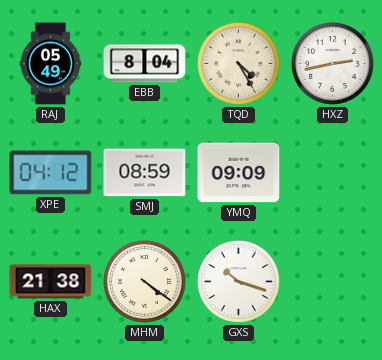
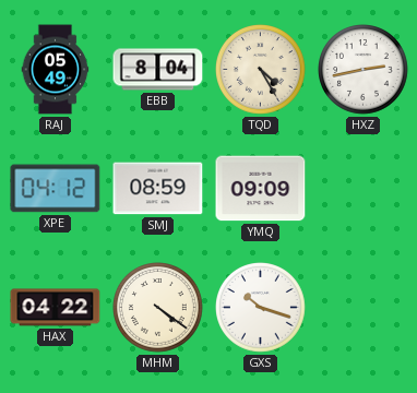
HAX: 21:38 -> 04:22
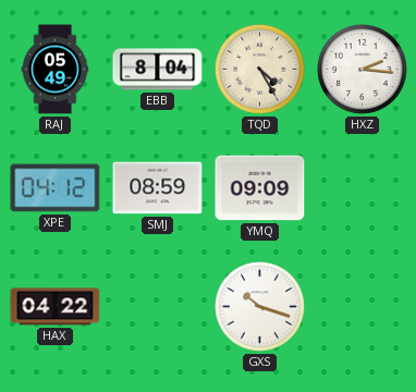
HXZ: 2:43 -> 2:16
MHM: 4:21 -> none
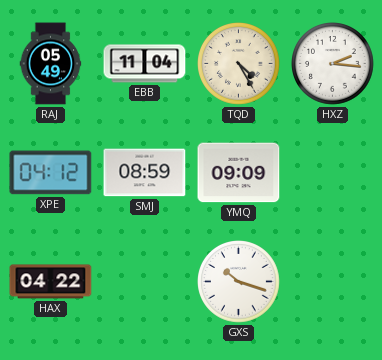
EBB: 8:04 -> 11:04
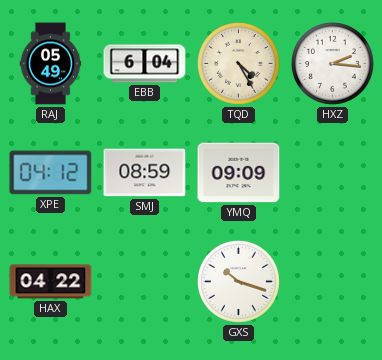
EBB: 11:04 -> 6:04
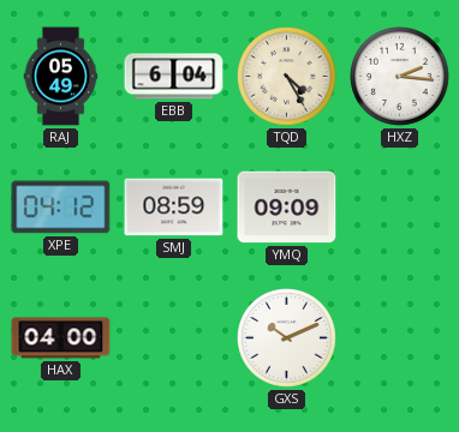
HAX: 04:22 -> 04:00
GXS: 10:18 -> 10:11
